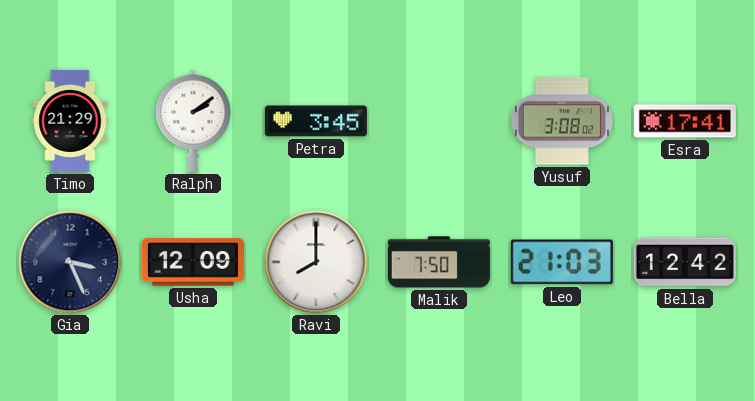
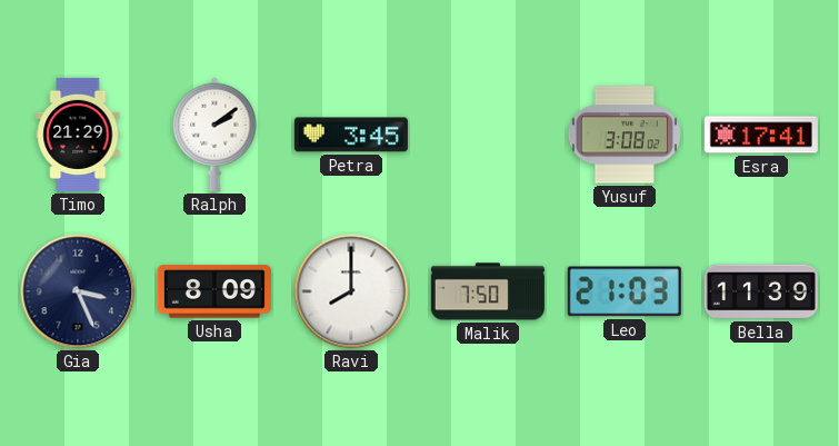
Usha: 12:09 -> 8:09
Bella: 12:42 -> 11:39
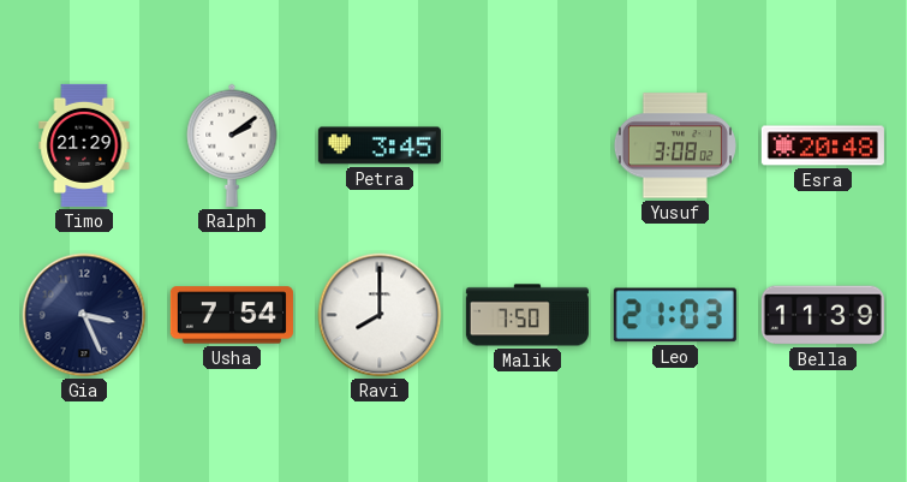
Esra: 17:41 -> 20:48
Usha: 8:09 -> 7:54
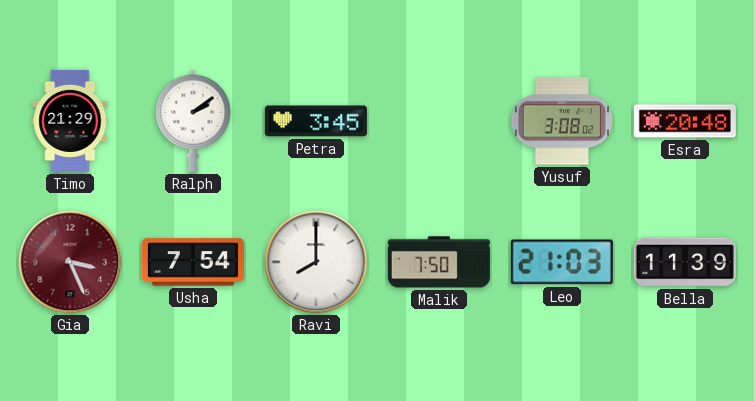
Gia dial: navy -> burgundy
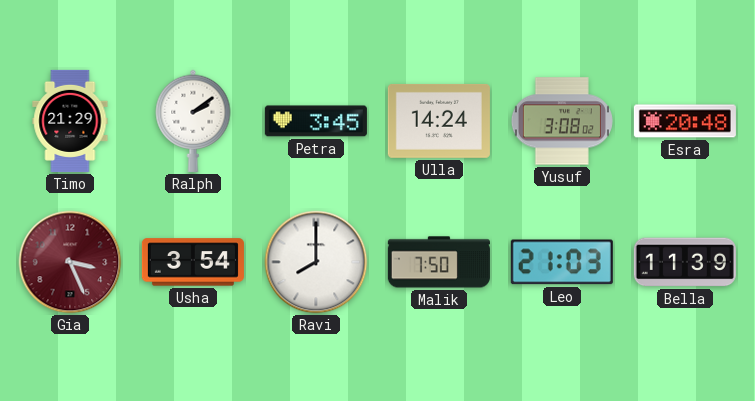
Ulla: none -> 14:24
Usha: 7:54 -> 3:54
